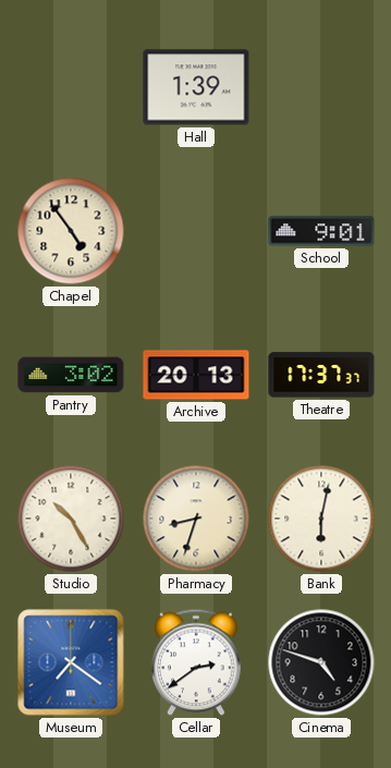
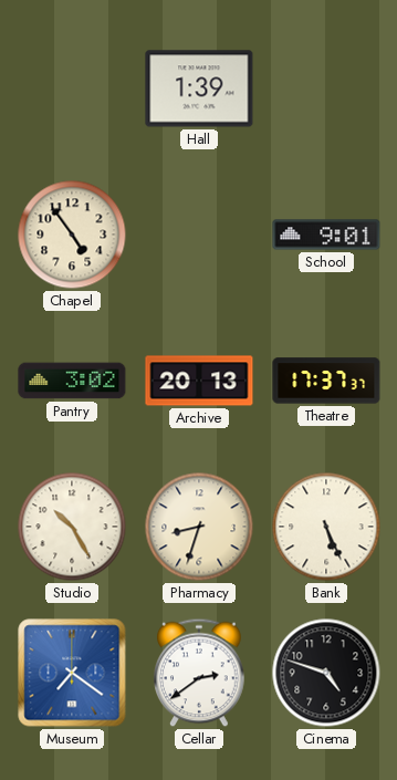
Bank: 6:02 -> 5:26
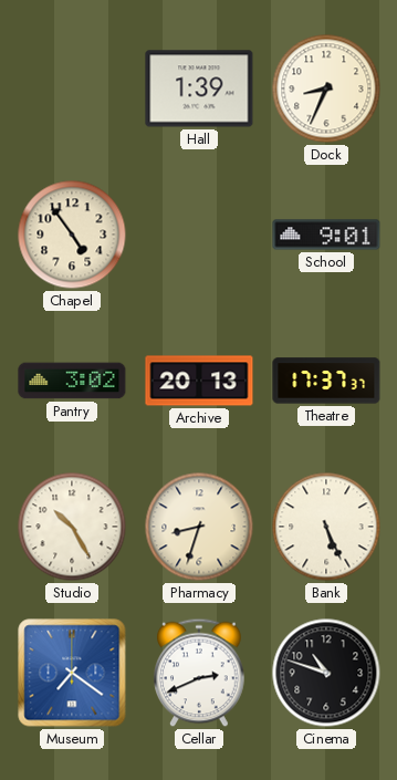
Dock: none -> 8:34
Cellar: 2:39 -> 2:41
Cinema: 4:48 -> 10:48
